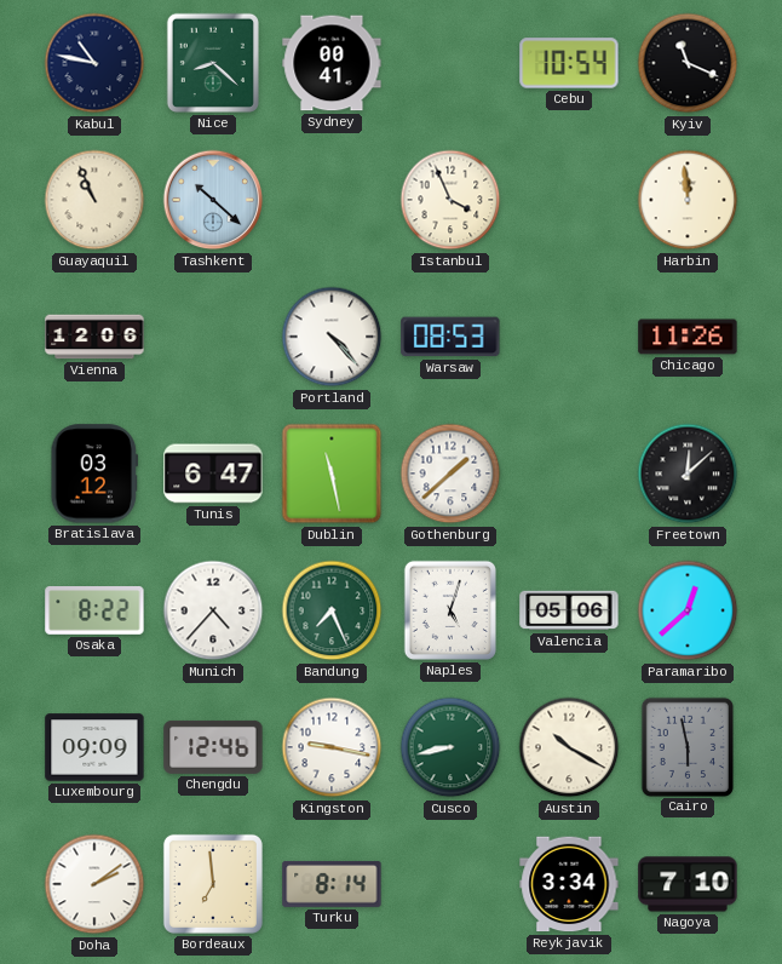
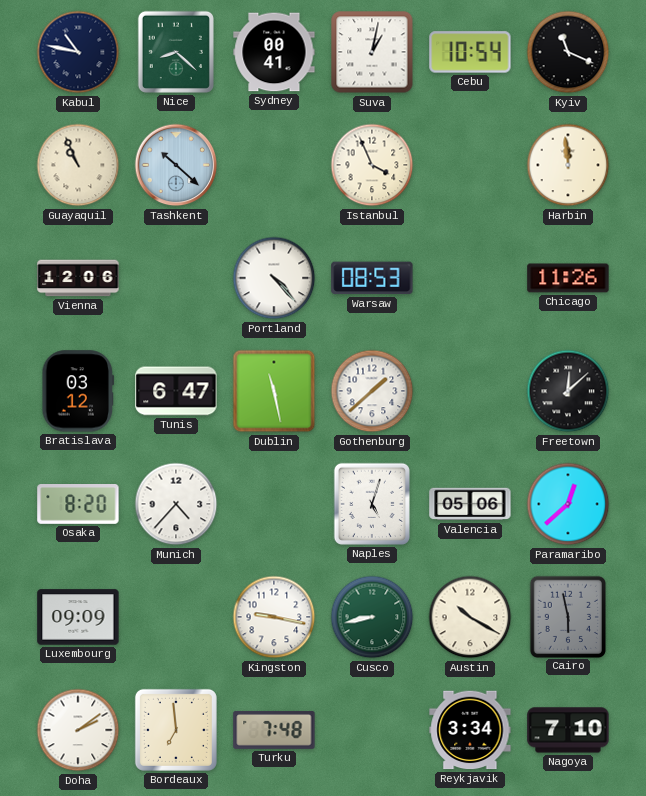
Suva: none -> 1:02
Osaka: 8:22 -> 8:20
Bandung: 7:26 -> none
Chengdu: 12:46 -> none
Turku: 8:14 -> 7:48
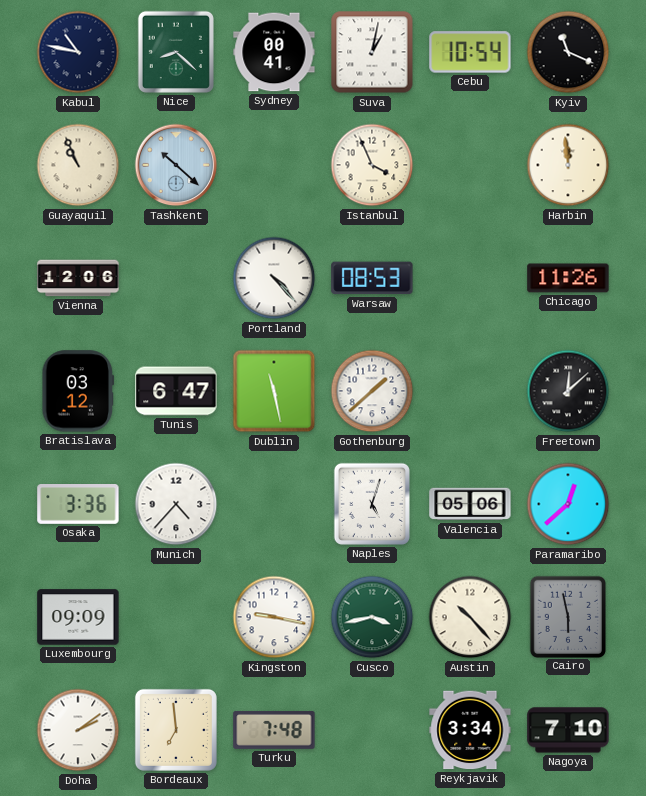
Osaka: 8:20 -> 3:36
Cusco: 8:43 -> 3:43
Austin: 10:20 -> 10:23
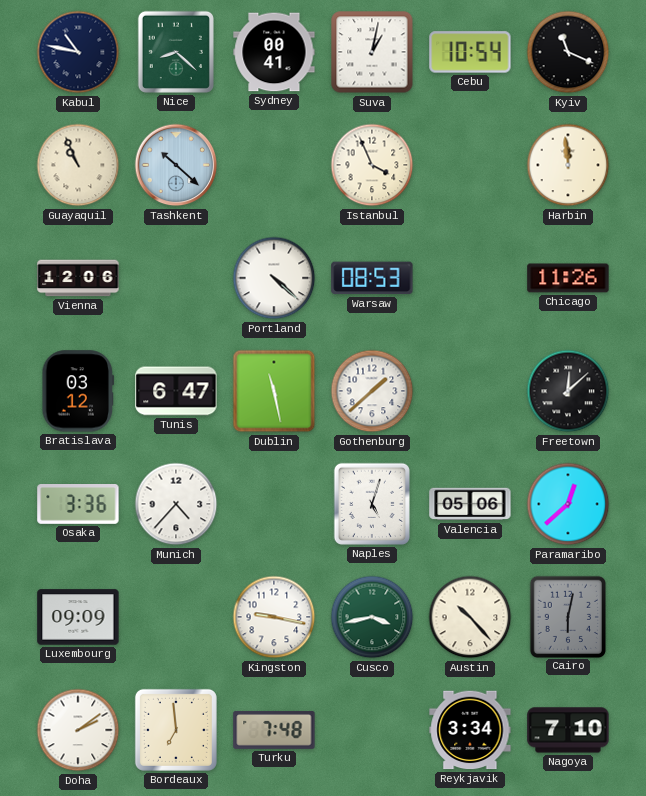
Portland: 4:23 -> 4:22
Cairo: 5:58 -> 6:02
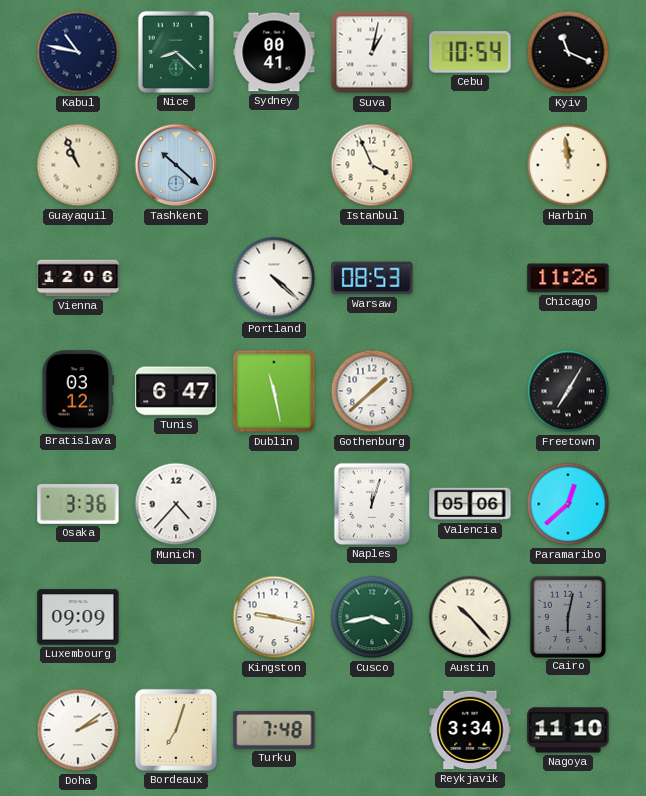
Freetown: 12:08 -> 7:05
Naples: 5:03 -> 12:03
Bordeaux: 6:59 -> 7:03
Nagoya: 7:10 -> 11:10
